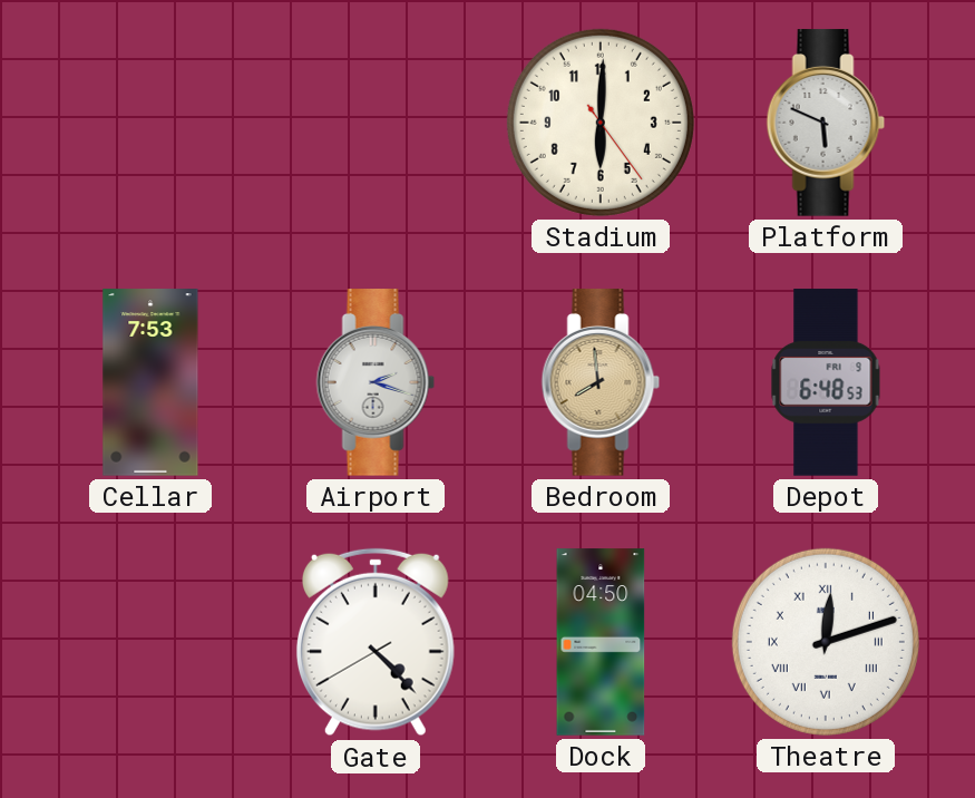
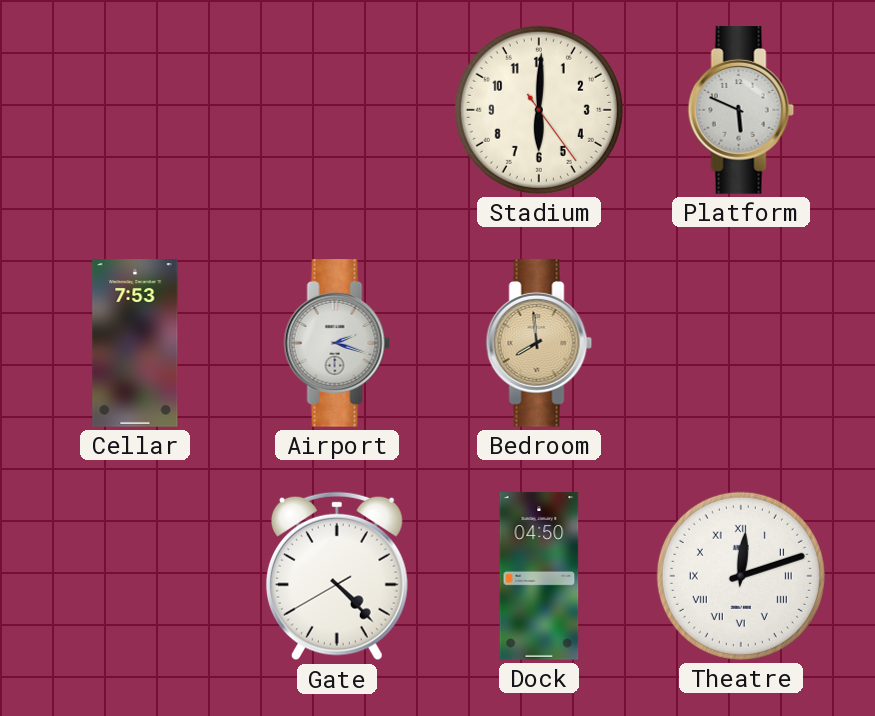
Depot: 6:48 -> none
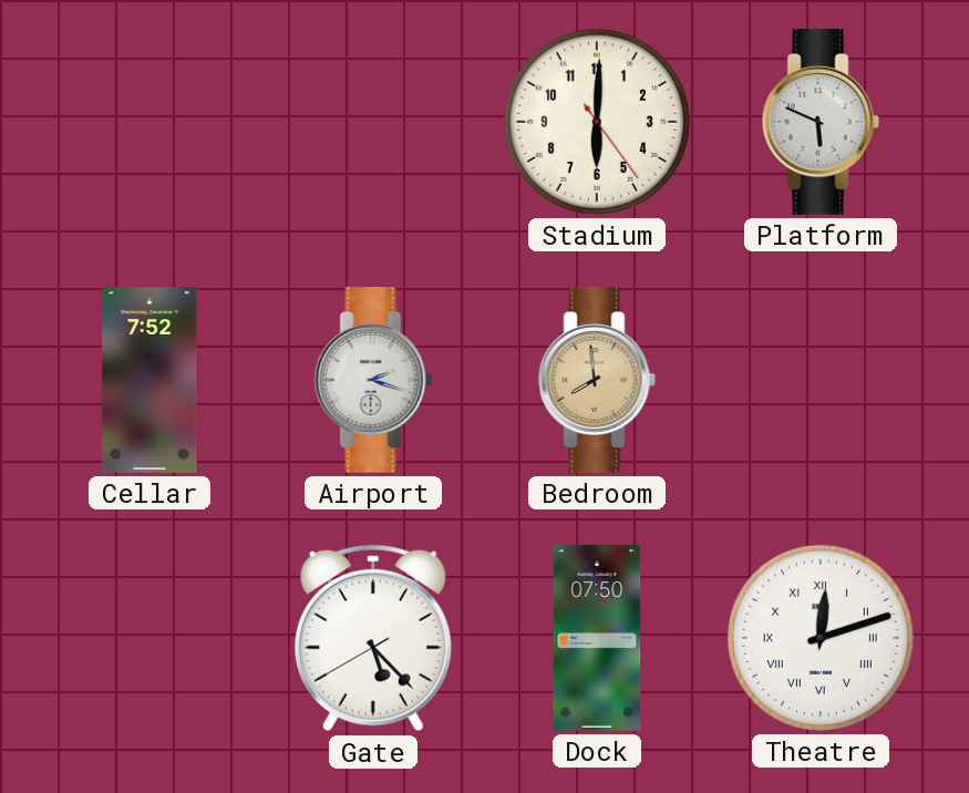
Cellar: 7:53 -> 7:52
Gate: 4:22 -> 5:22
Dock: 04:50 -> 07:50
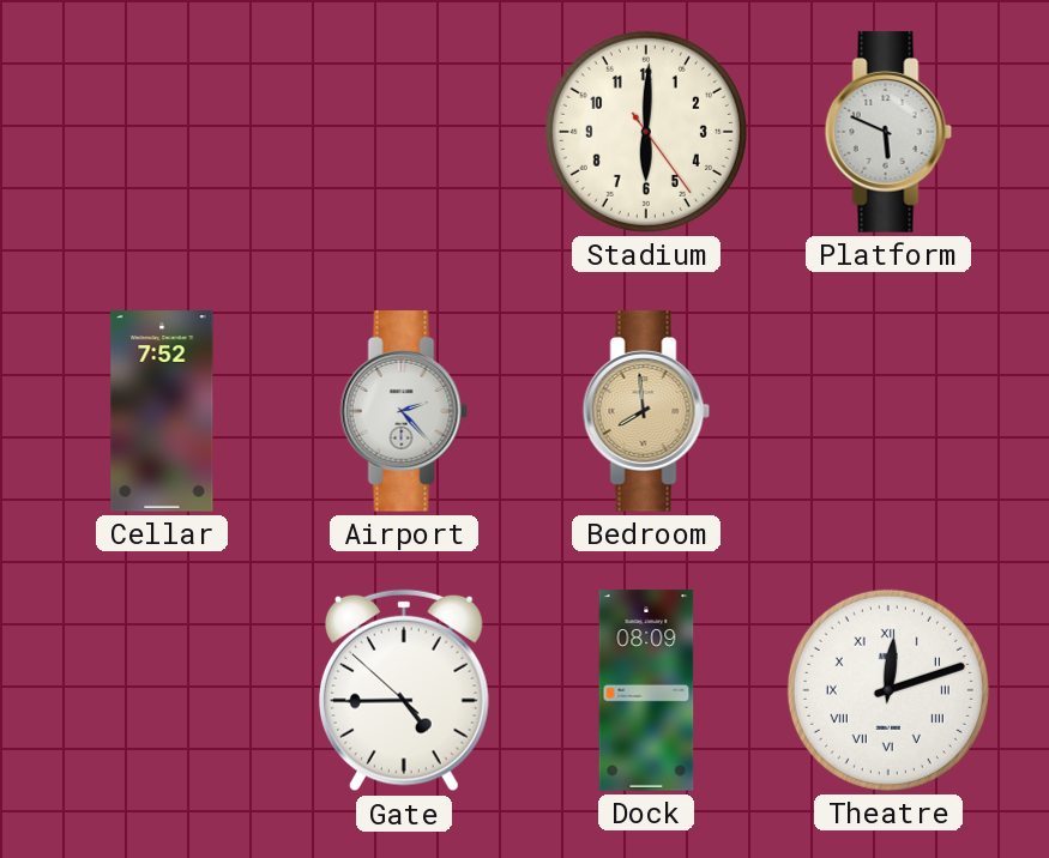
Airport: 2:18 -> 2:23
Gate: 5:22 -> 4:44
Dock: 07:50 -> 08:09
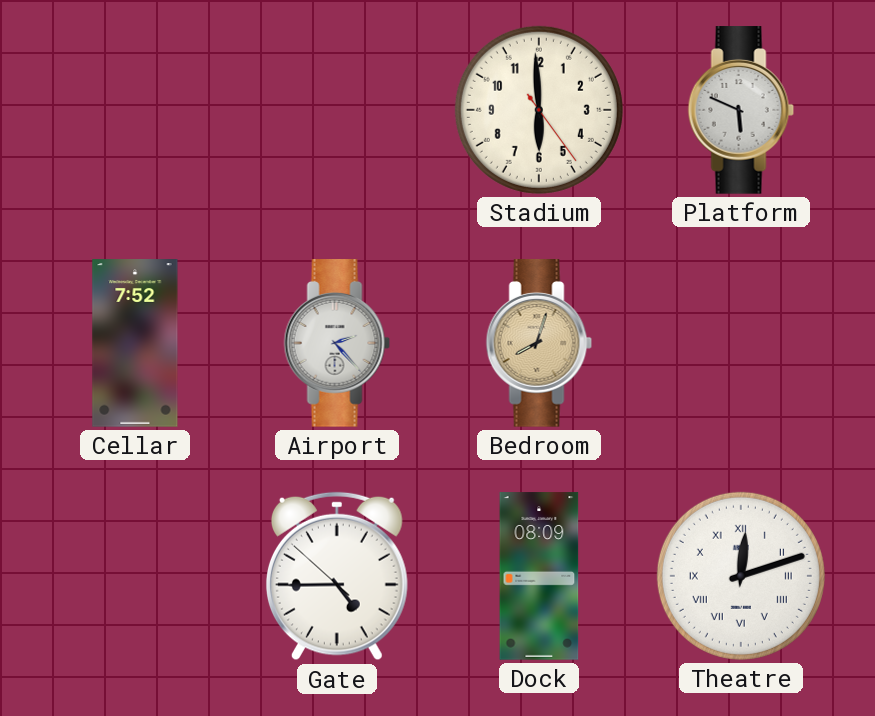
Stadium: 6:00 -> 5:59
Bedroom: 7:59 -> 8:03
